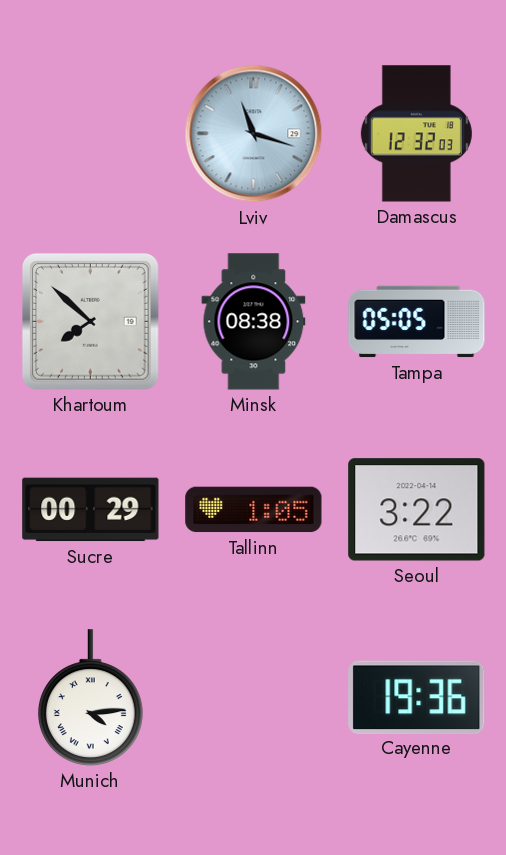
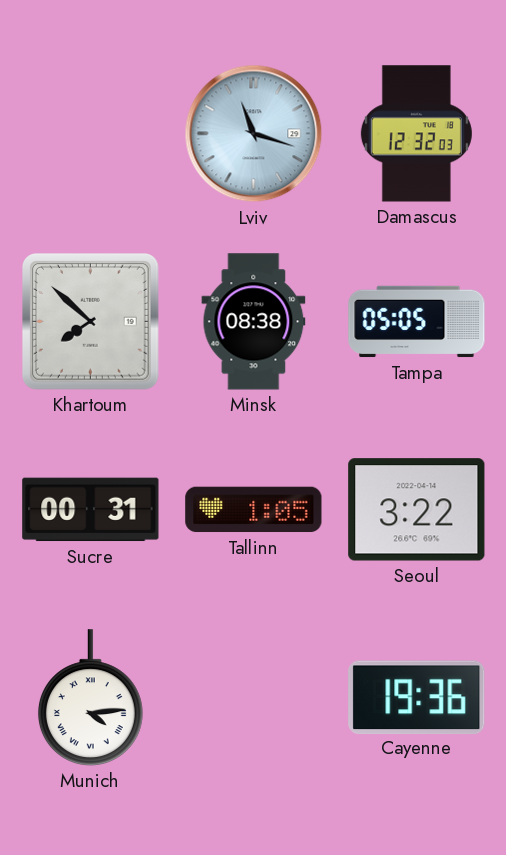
Sucre: 00:29 -> 00:31
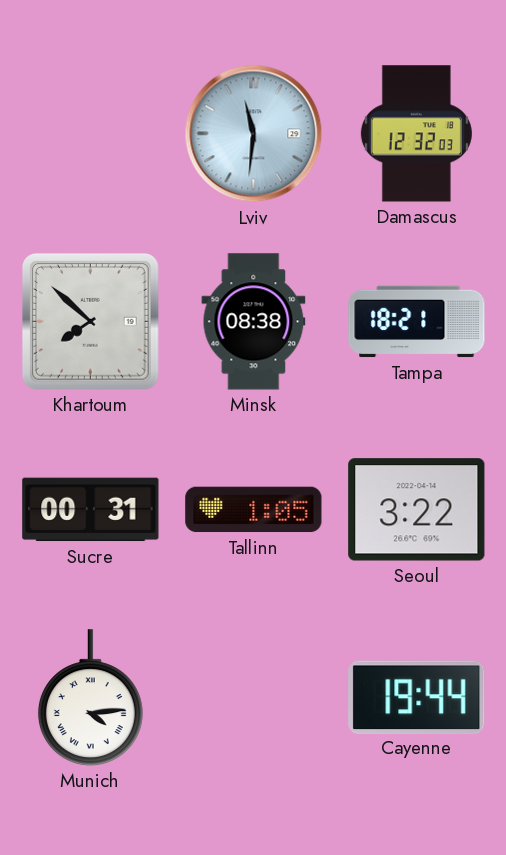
Lviv: 11:18 -> 11:31
Tampa: 05:05 -> 18:21
Cayenne: 19:36 -> 19:44
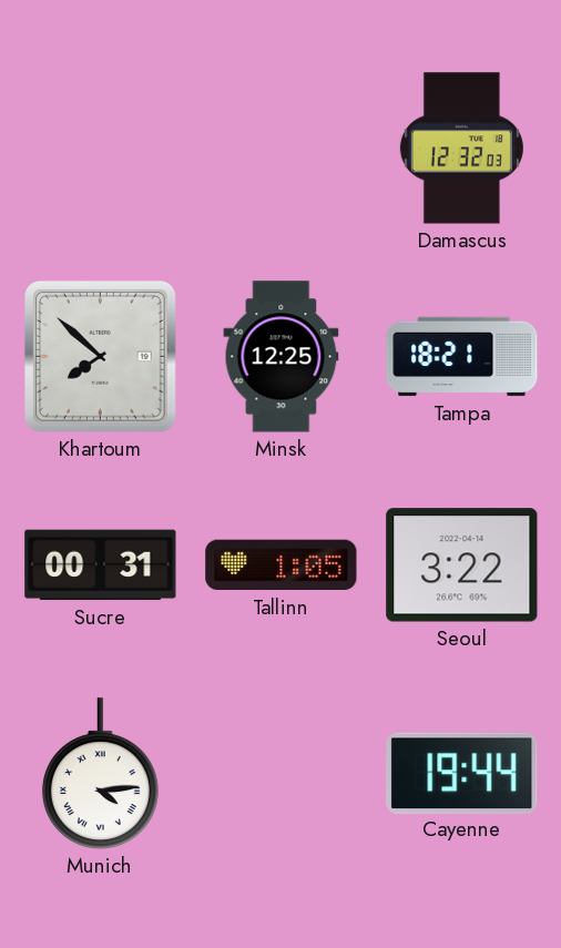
Lviv: 11:31 -> none
Minsk: 08:38 -> 12:25
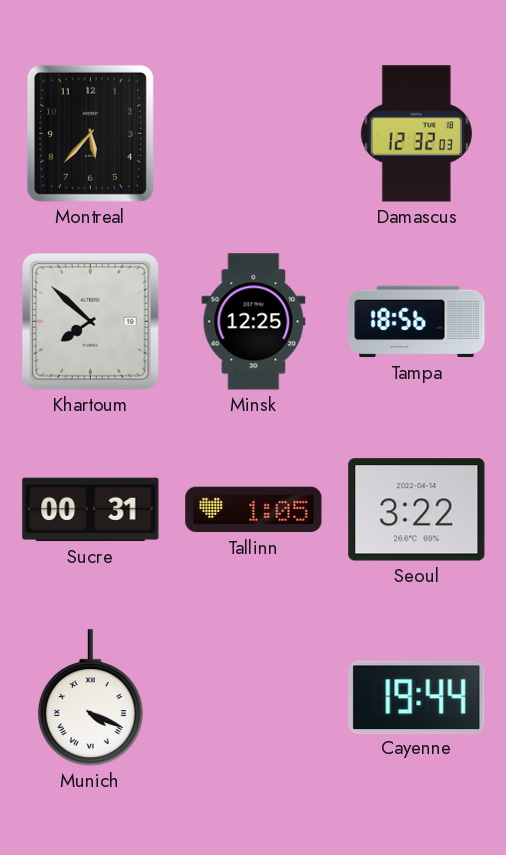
Montreal: none -> 5:37
Tampa: 18:21 -> 18:56
Munich: 4:14 -> 4:19
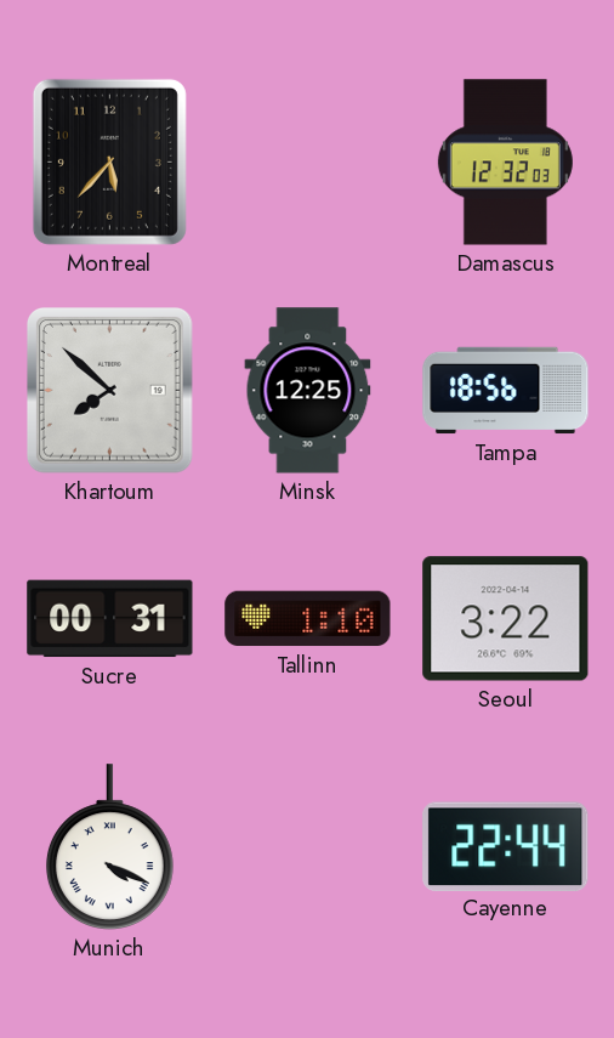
Tallinn: 1:05 -> 1:10
Cayenne: 19:44 -> 22:44
